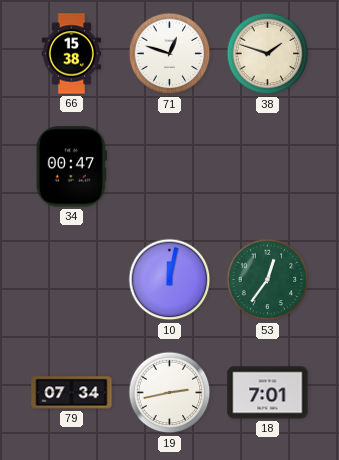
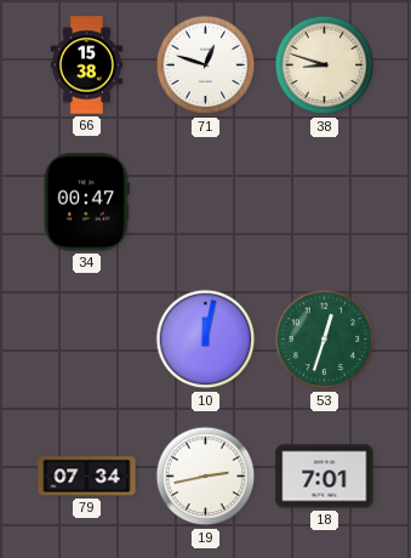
38: 1:48 -> 8:48
53: 12:36 -> 12:33
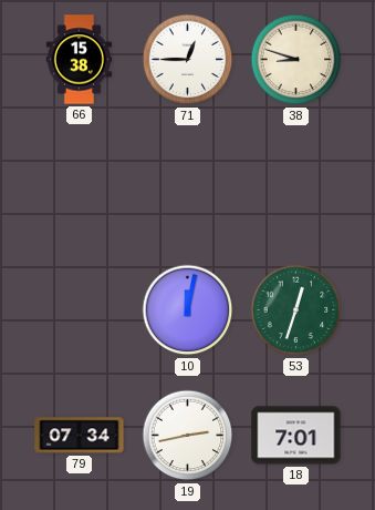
71: 12:48 -> 12:45
34: 00:47 -> none
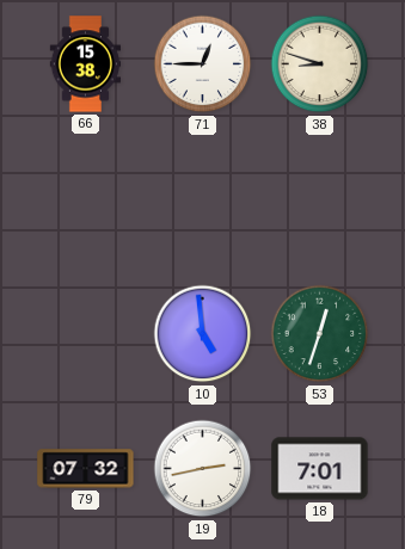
10: 12:02 -> 4:59
79: 07:34 -> 07:32
